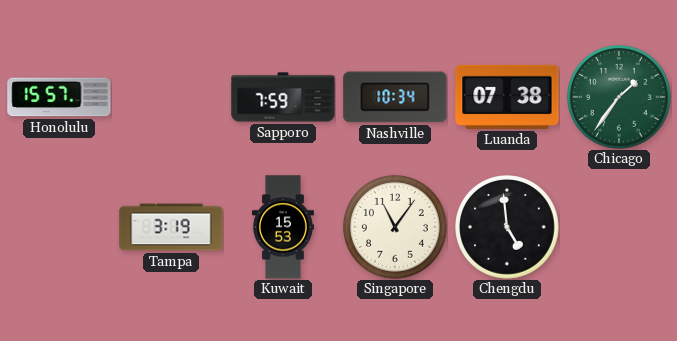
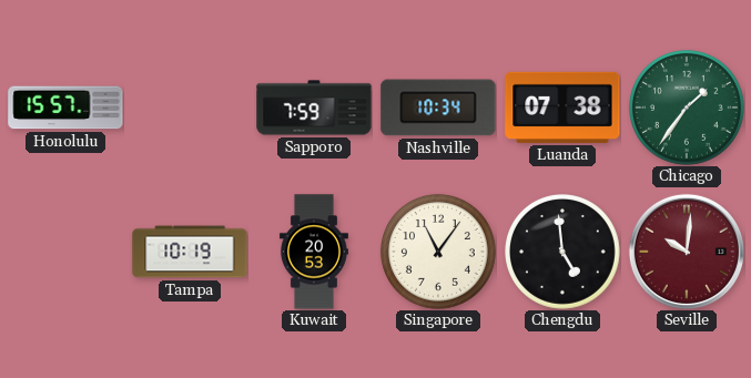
Tampa: 3:19 -> 10:19
Kuwait: 15:53 -> 20:53
Seville: none -> 10:01
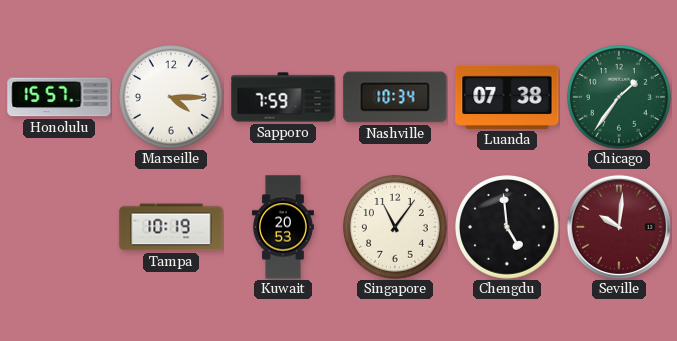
Marseille: none -> 4:15
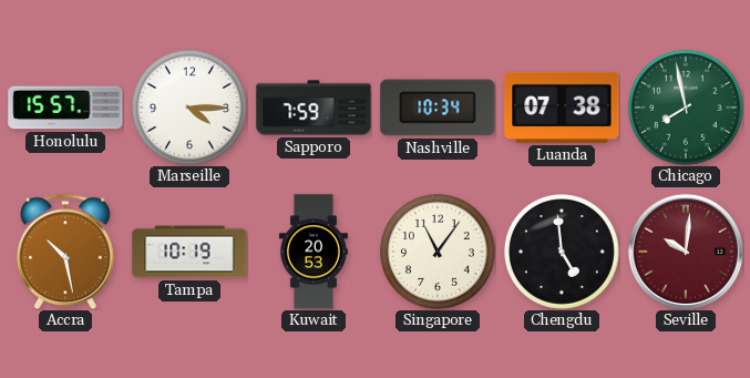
Chicago: 1:36 -> 7:58
Accra: none -> 10:28
